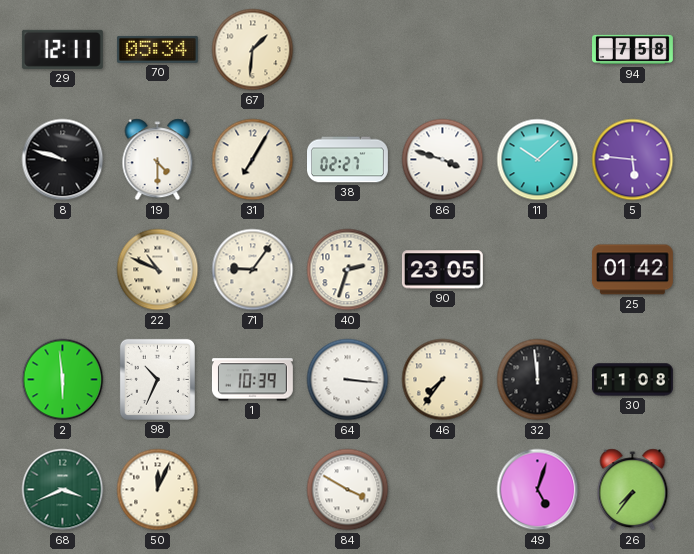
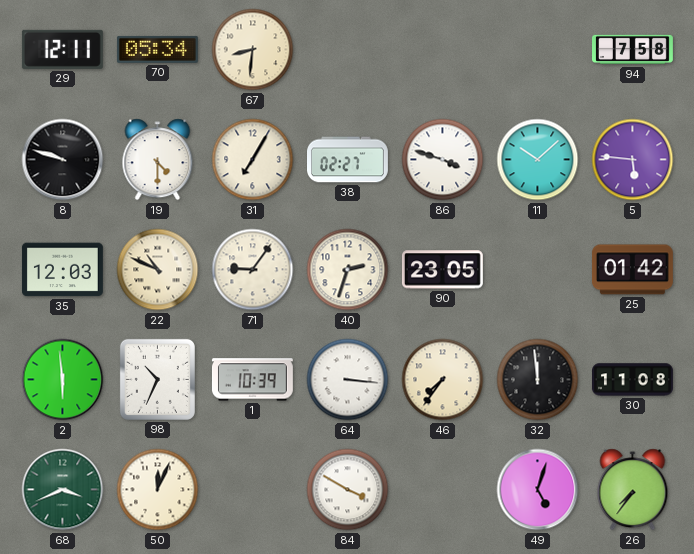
67: 1:31 -> 8:31
35: none -> 12:03
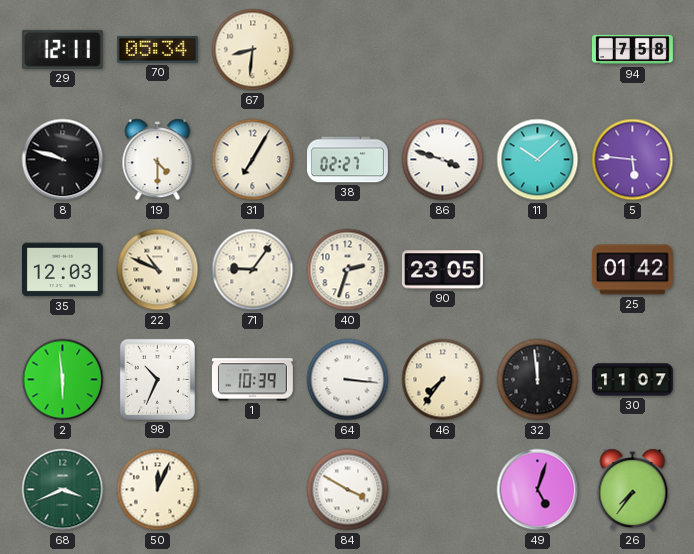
30: 11:08 -> 11:07
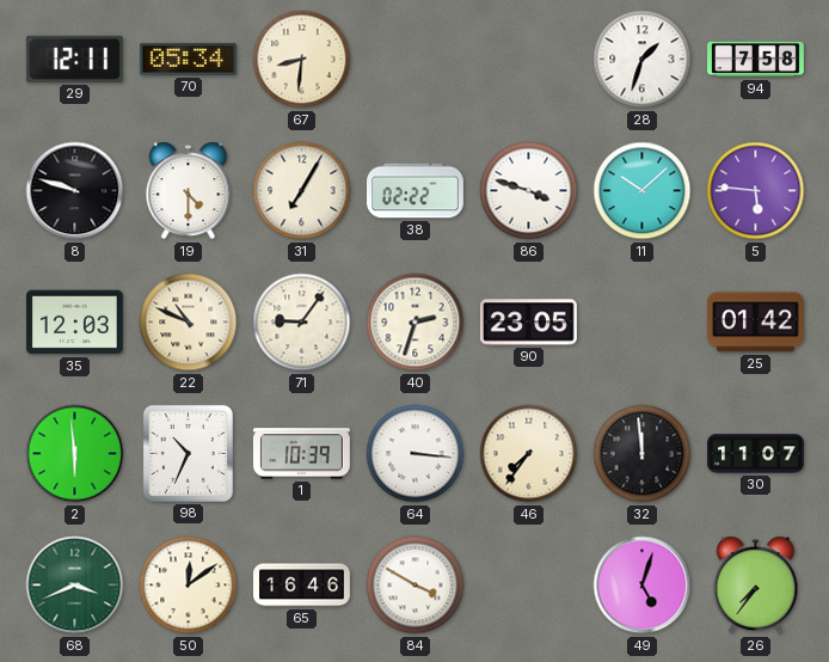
28: none -> 1:33
38: 02:27 -> 02:22
50: 12:04 -> 12:09
65: none -> 16:46
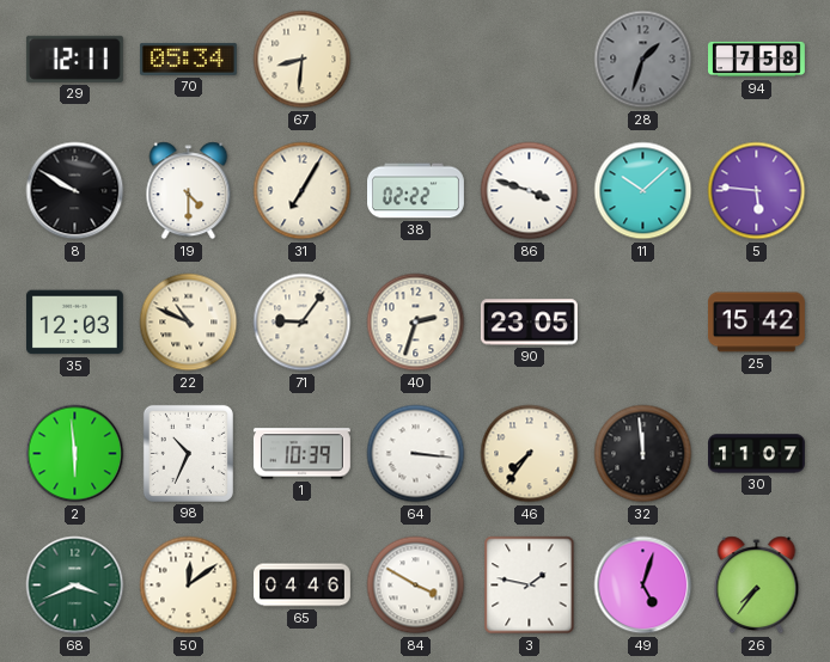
28 dial: white -> grey
8: 9:48 -> 9:50
25: 01:42 -> 15:42
65: 16:46 -> 04:46
3: none -> 1:47
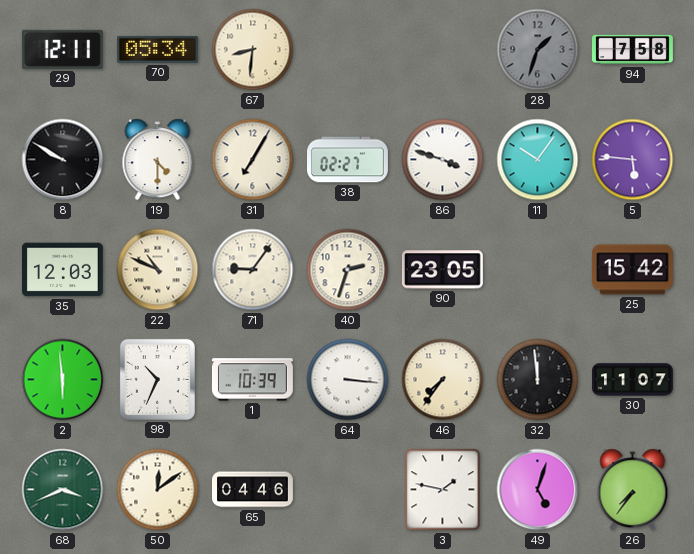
38: 02:22 -> 02:27
11: 10:08 -> 10:06
84: 3:50 -> none
